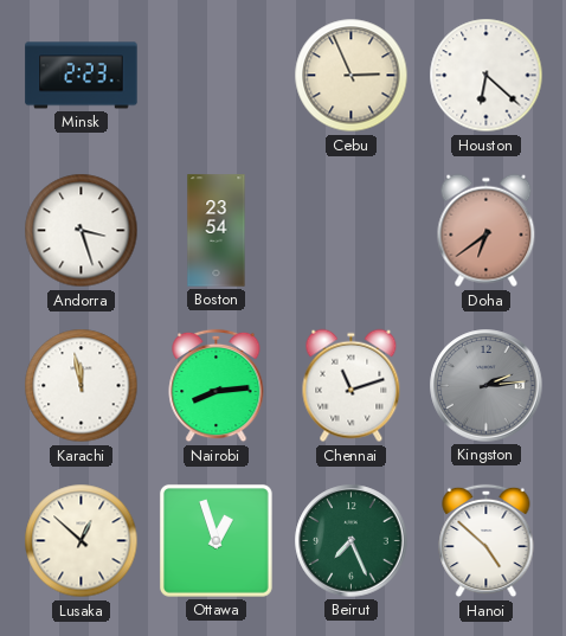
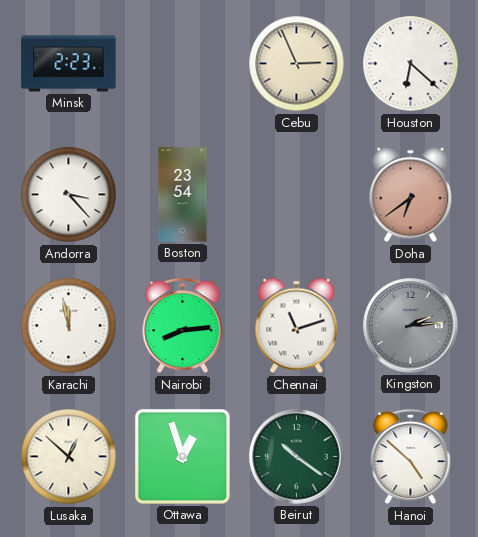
Andorra: 3:27 -> 3:23
Beirut: 7:26 -> 10:21
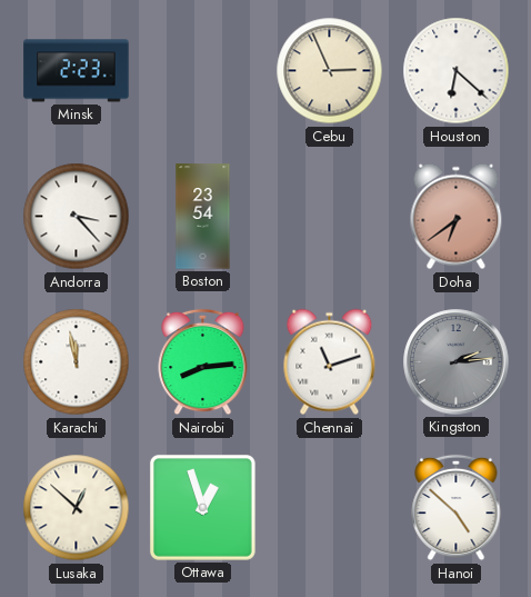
Beirut: 10:21 -> none
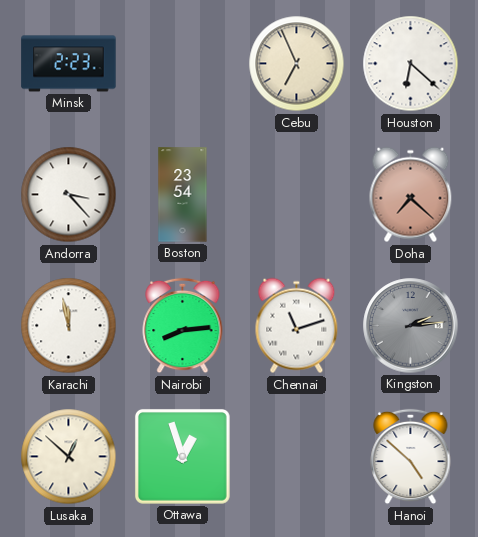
Cebu: 2:56 -> 6:56
Doha: 6:39 -> 7:22
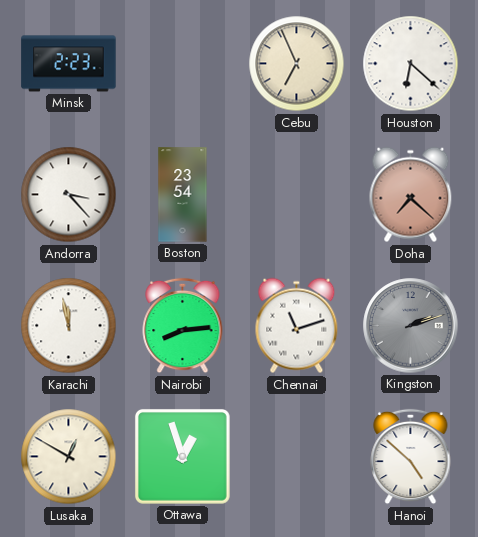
Kingston: 2:14 -> 2:12
Lusaka: 12:52 -> 12:50
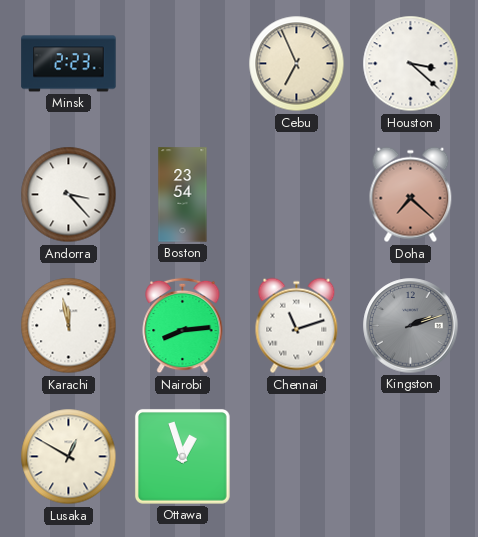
Houston: 6:22 -> 3:22
Hanoi: 4:52 -> none
